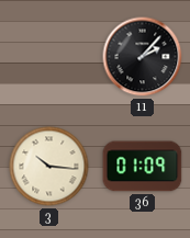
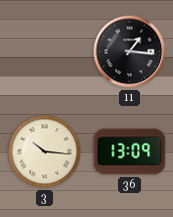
11: 2:07 -> 1:16
36: 01:09 -> 13:09
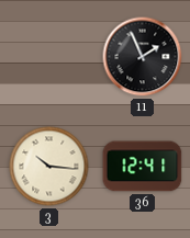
11: 1:16 -> 1:56
36: 13:09 -> 12:41
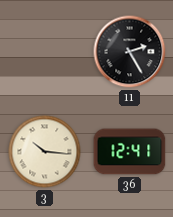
11: 1:56 -> 2:25
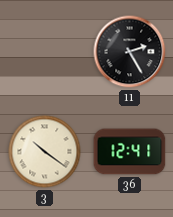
3: 10:16 -> 10:21
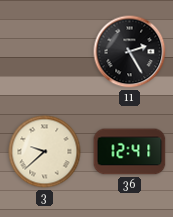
3: 10:21 -> 9:38
